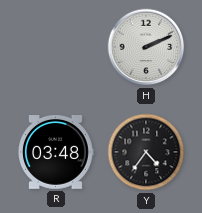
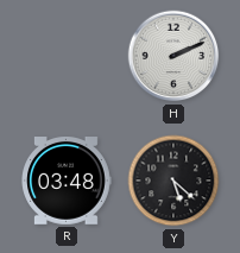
Y: 4:36 -> 5:22
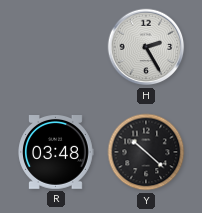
H: 2:11 -> 2:25
Y: 5:22 -> 10:22
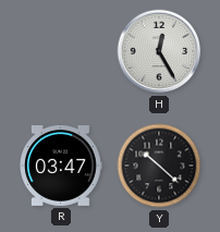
H: 2:25 -> 12:25
R: 03:48 -> 03:47
